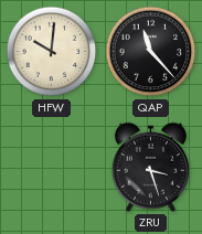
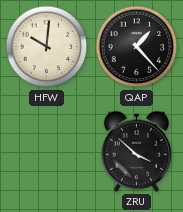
QAP: 11:23 -> 1:23
ZRU: 3:27 -> 3:52
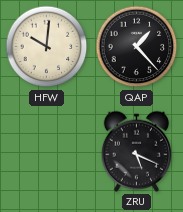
ZRU: 3:52 -> 5:19
